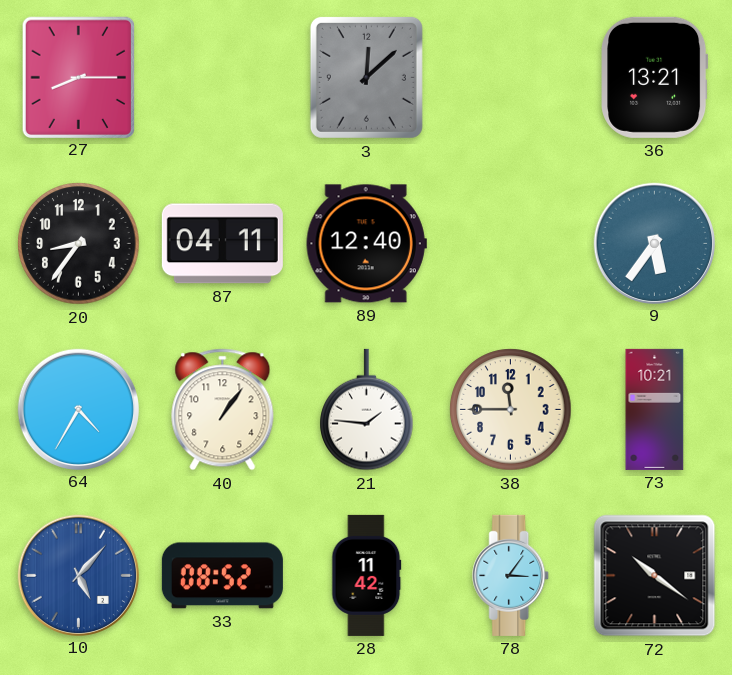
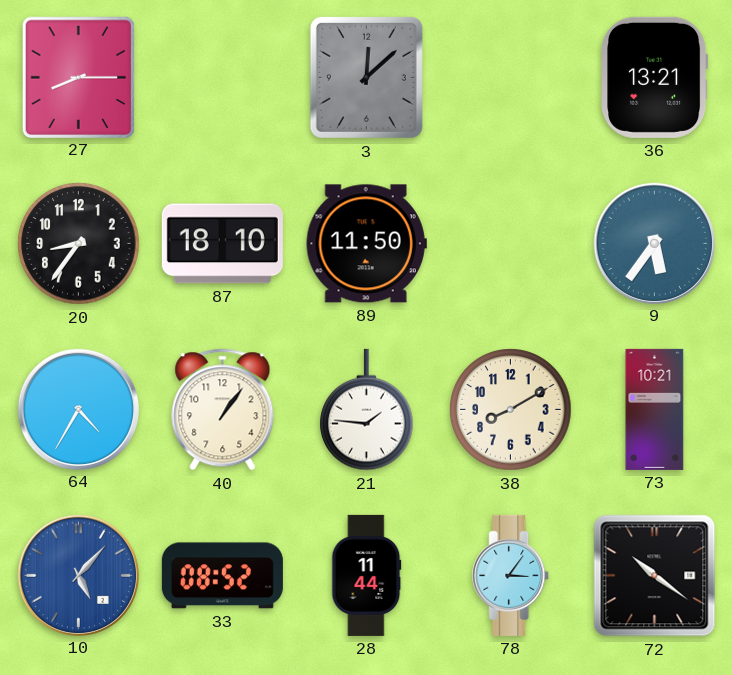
87: 04:11 -> 18:10
89: 12:40 -> 11:50
38: 11:45 -> 8:10
28: 11:42 -> 11:44
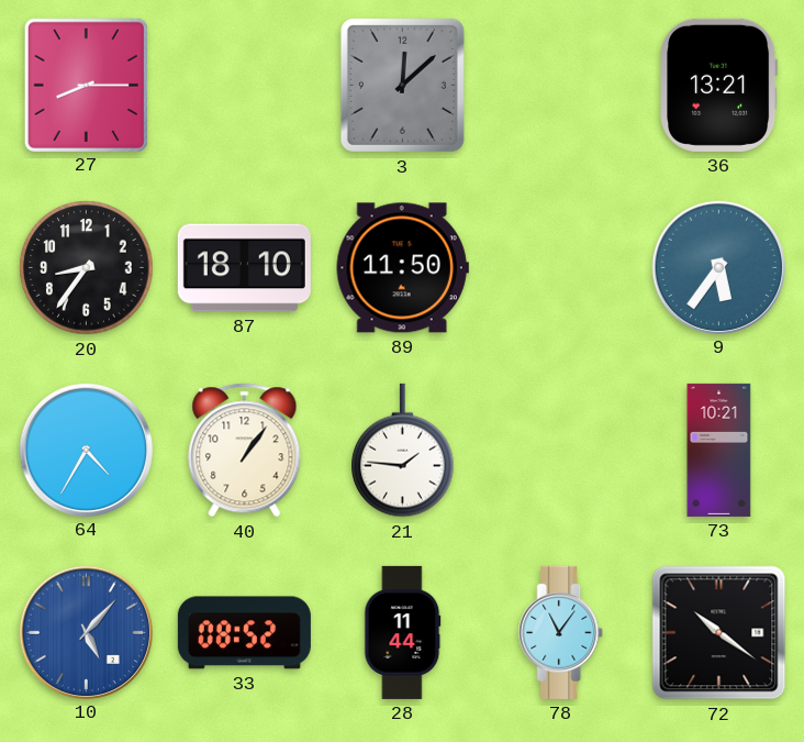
38: 8:10 -> none
78: 3:06 -> 11:06
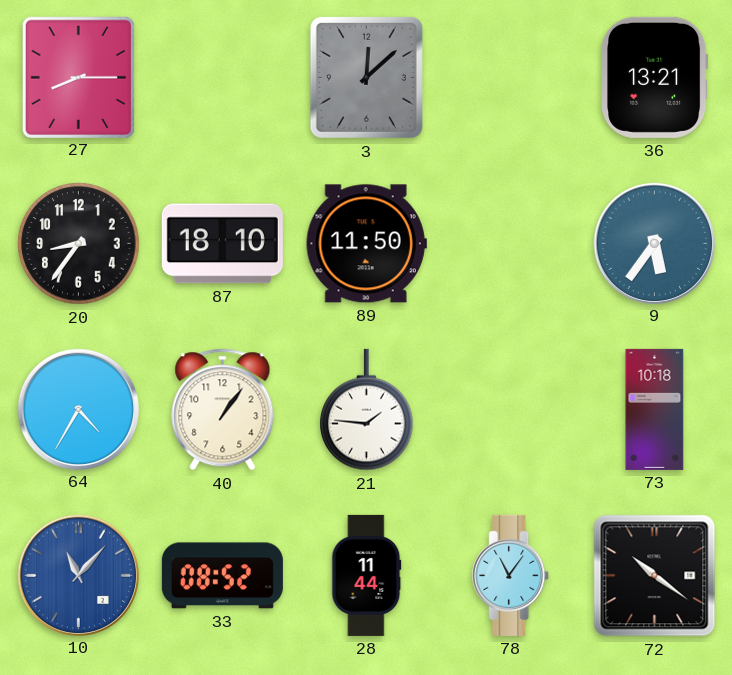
73: 10:21 -> 10:18
10: 5:07 -> 11:07
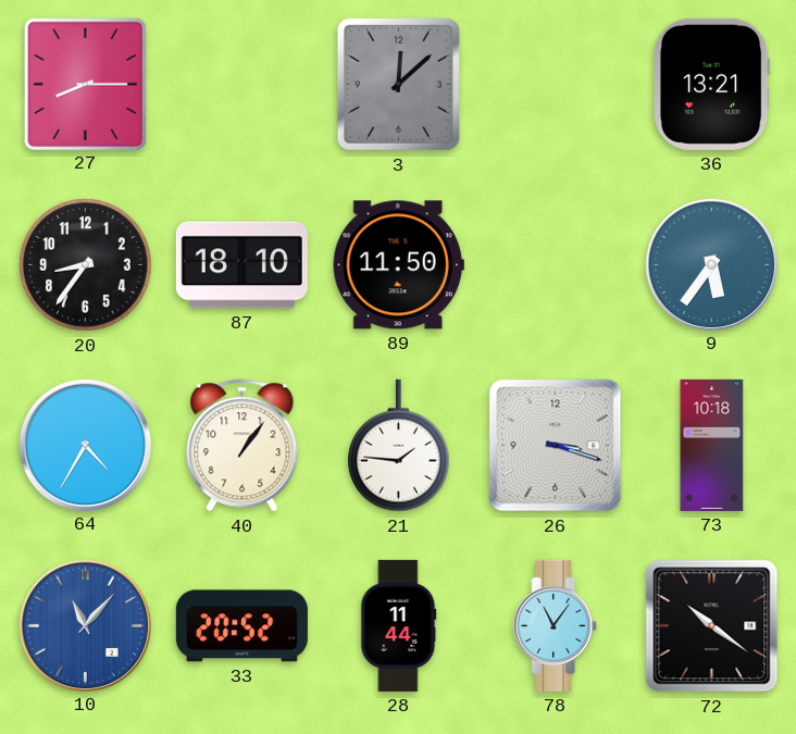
26: none -> 3:18
33: 08:52 -> 20:52
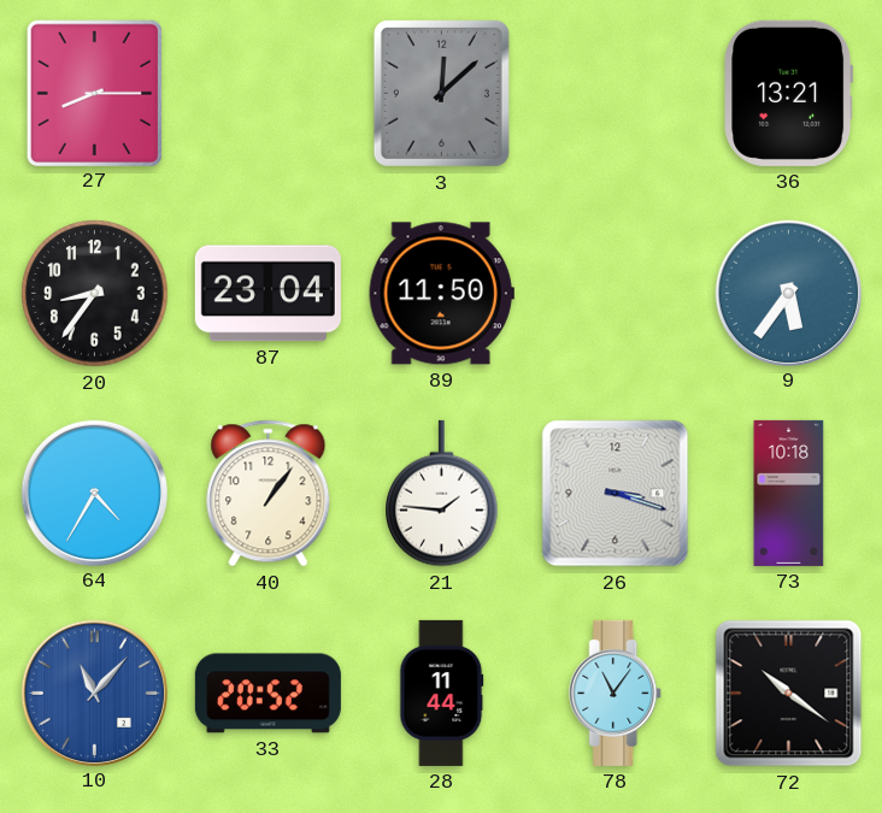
87: 18:10 -> 23:04
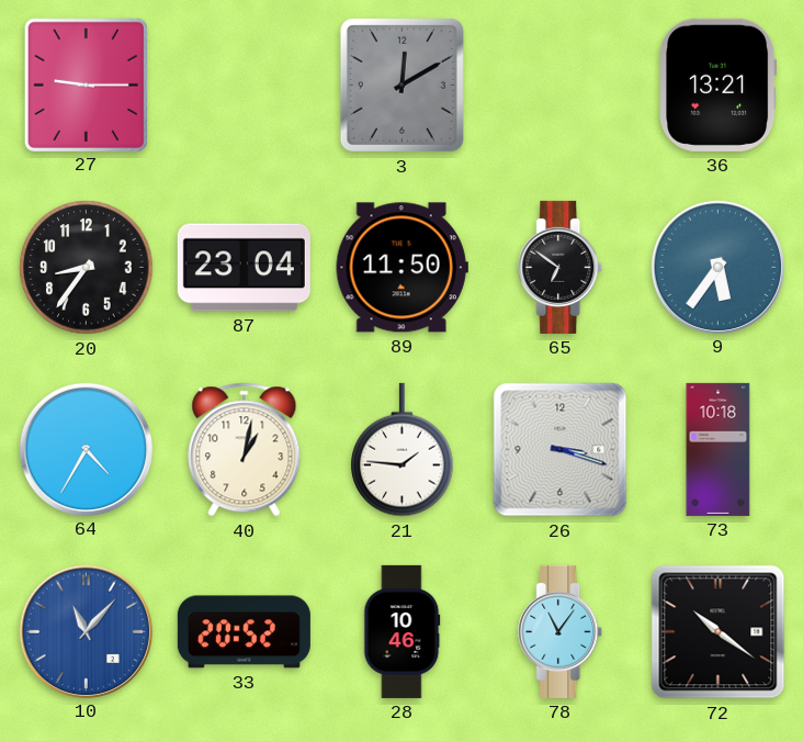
27: 8:15 -> 9:15
3: 12:08 -> 12:10
65: none -> 6:51
40: 1:06 -> 1:02
28: 11:44 -> 10:46
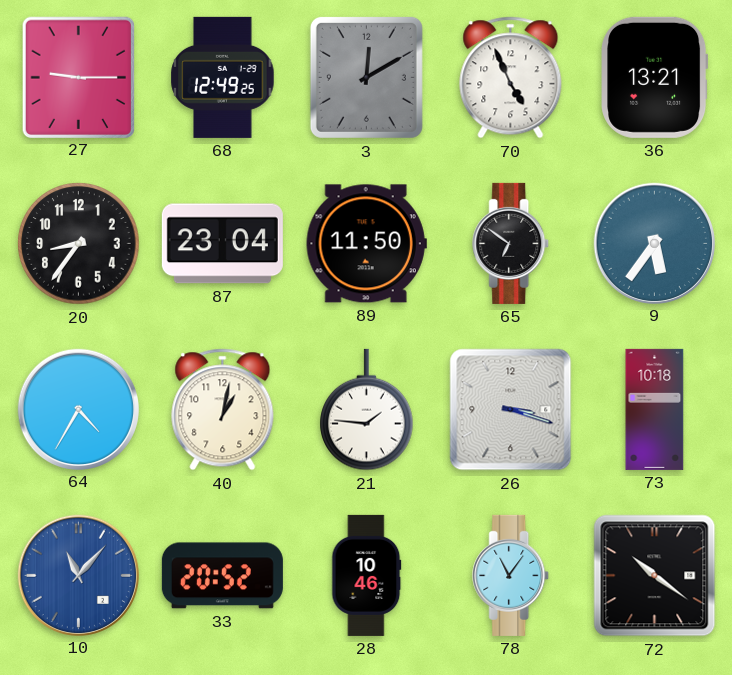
68: none -> 12:49
70: none -> 4:56
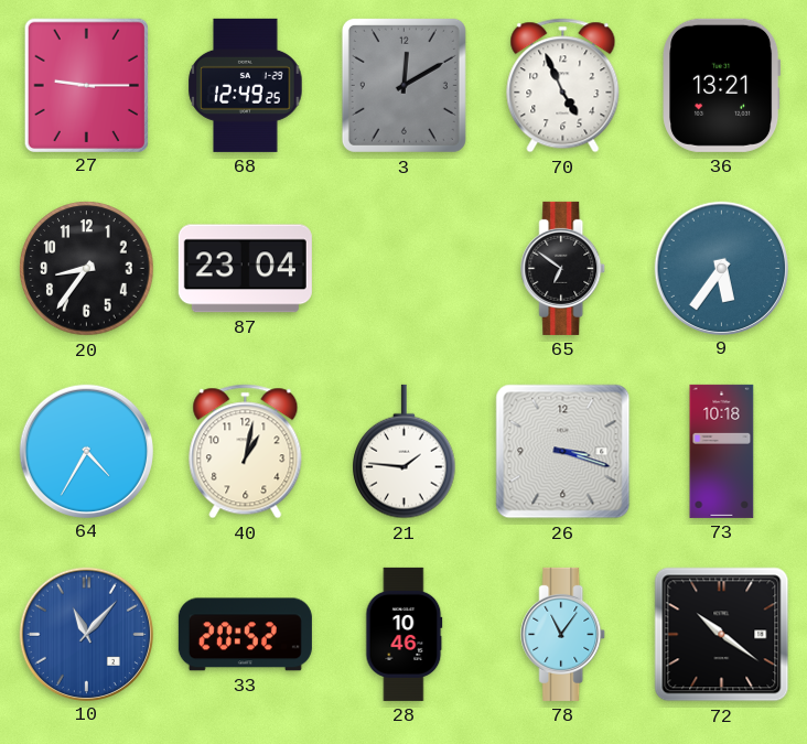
89: 11:50 -> none
